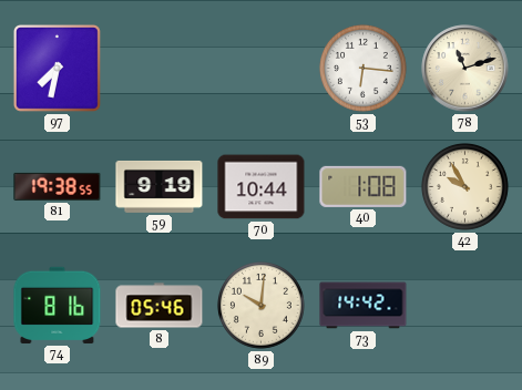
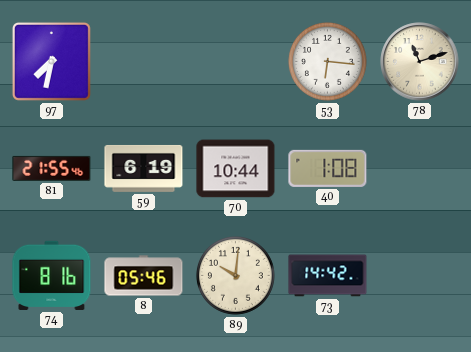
81: 19:38 -> 21:55
59: 9:19 -> 6:19
42: 9:55 -> none
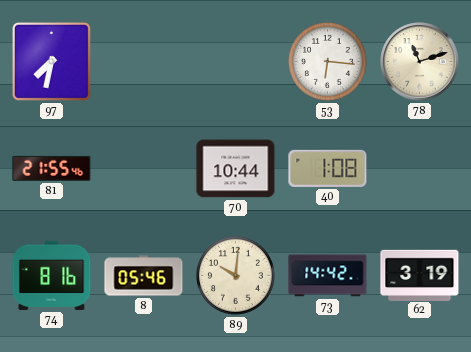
59: 6:19 -> none
62: none -> 3:19
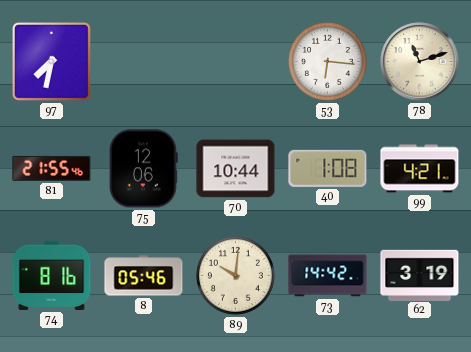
75: none -> 12:06
99: none -> 4:21
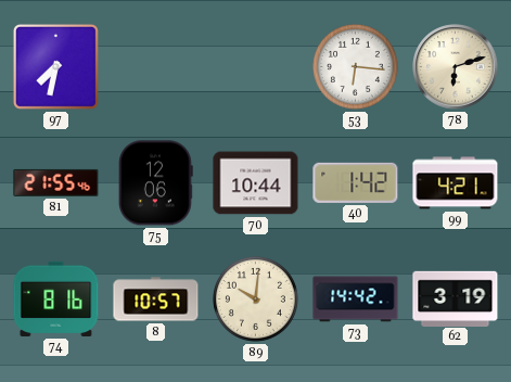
78: 11:12 -> 6:12
40: 1:08 -> 1:42
8: 05:46 -> 10:57
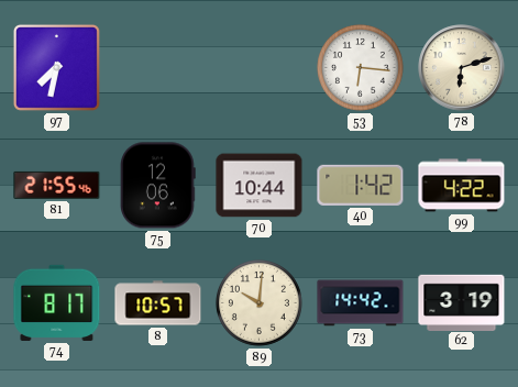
99: 4:21 -> 4:22
74: 8:16 -> 8:17
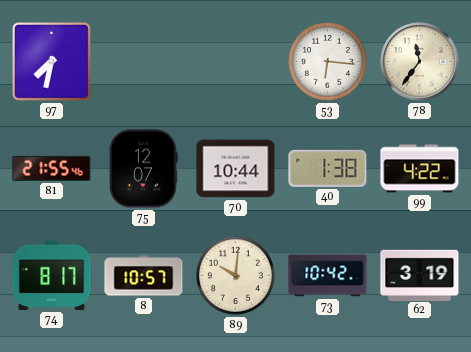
78: 6:12 -> 11:36
75: 12:06 -> 12:07
40: 1:42 -> 1:38
73: 14:42 -> 10:42
